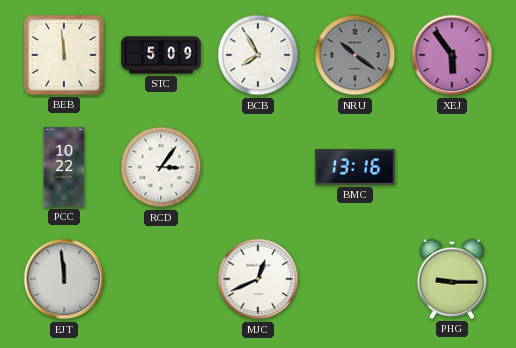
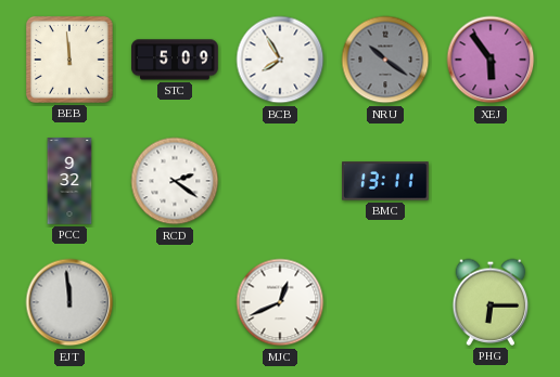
PCC: 10:22 -> 9:32
RCD: 3:06 -> 2:21
BMC: 13:16 -> 13:11
PHG: 9:15 -> 6:15
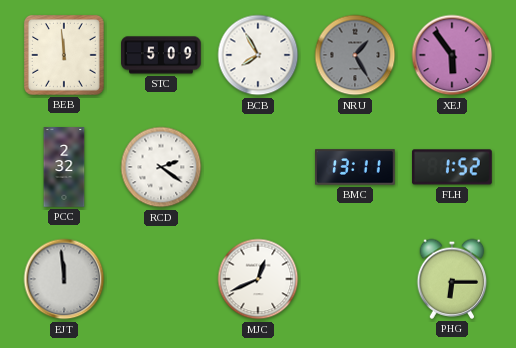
NRU: 10:21 -> 1:25
PCC: 9:32 -> 2:32
FLH: none -> 1:52
